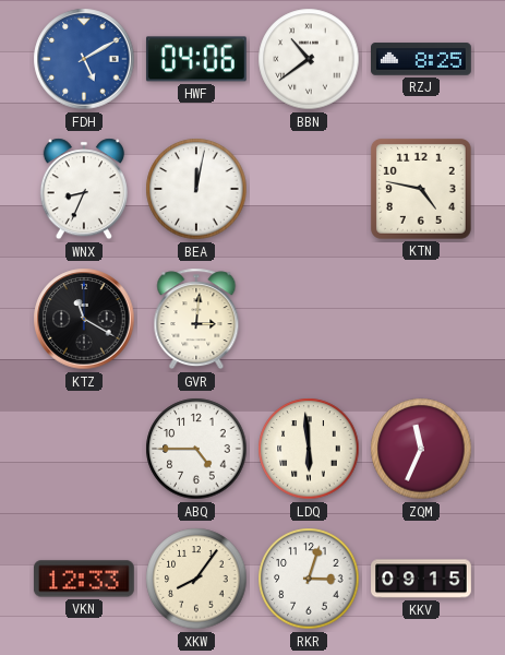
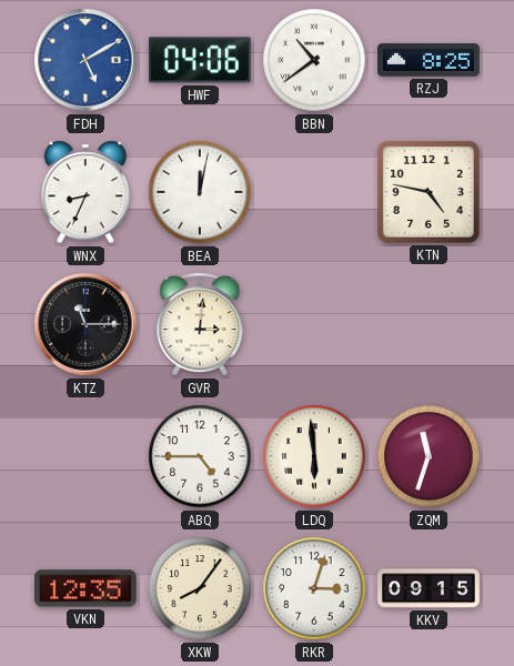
KTZ: 11:20 -> 11:15
ZQM: 11:34 -> 11:33
VKN: 12:33 -> 12:35
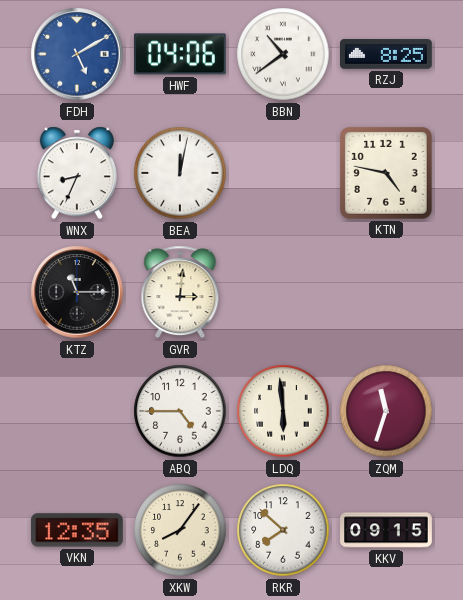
RKR: 3:03 -> 7:52
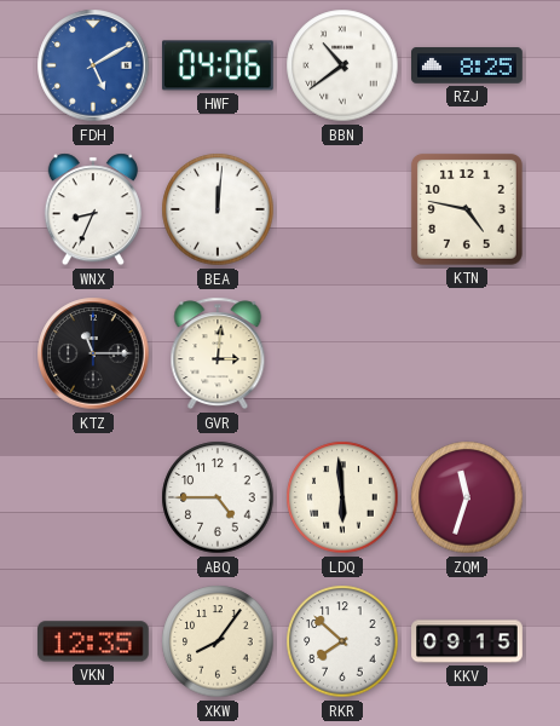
BEA: 12:02 -> 12:01
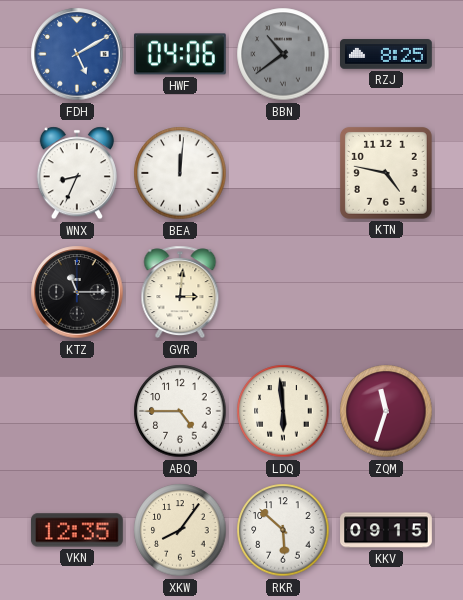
BBN dial: white -> grey
RKR: 7:52 -> 5:52
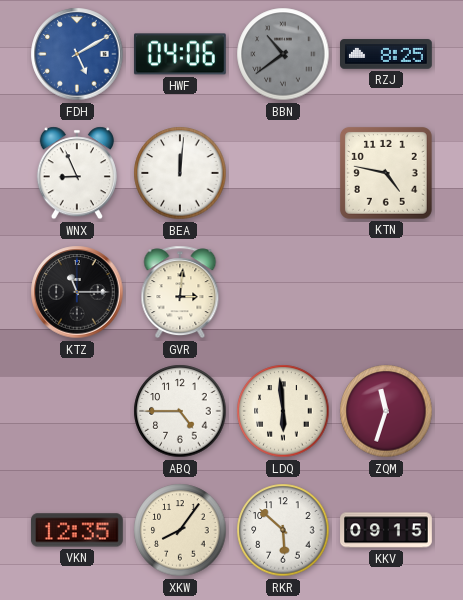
WNX: 8:34 -> 8:56
